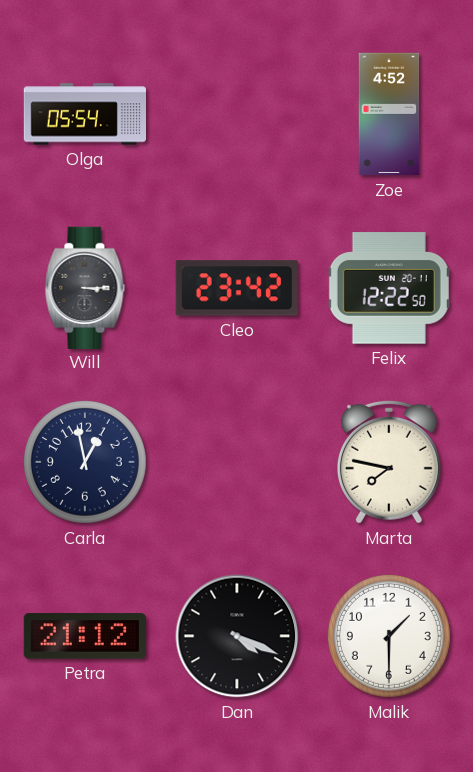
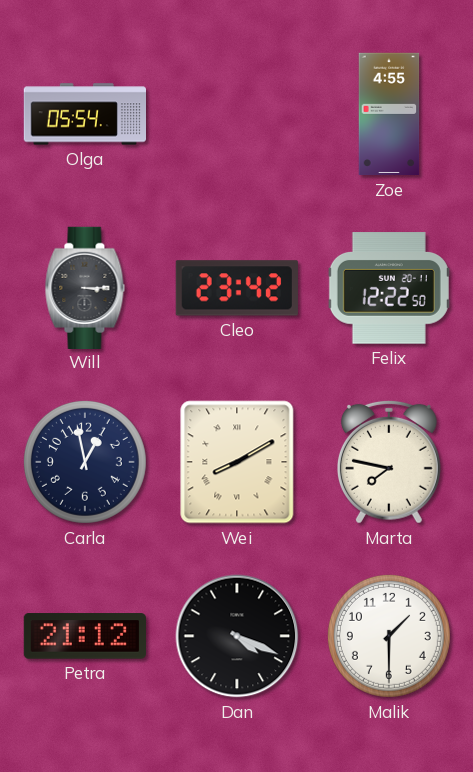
Zoe: 4:52 -> 4:55
Wei: none -> 8:10
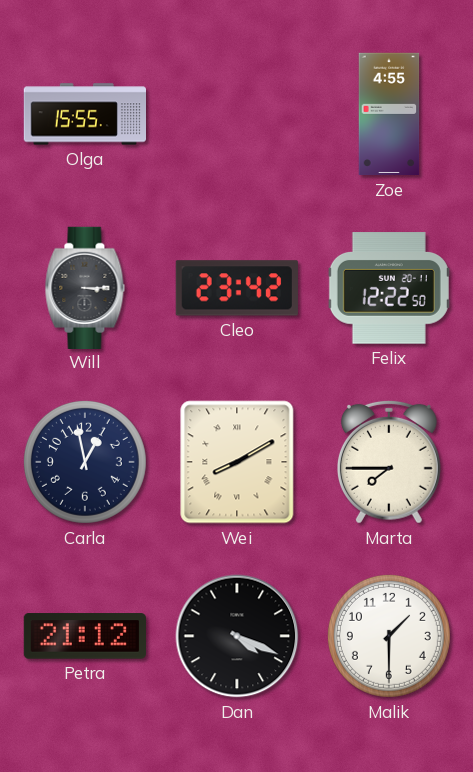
Olga: 05:54 -> 15:55
Marta: 7:47 -> 7:45
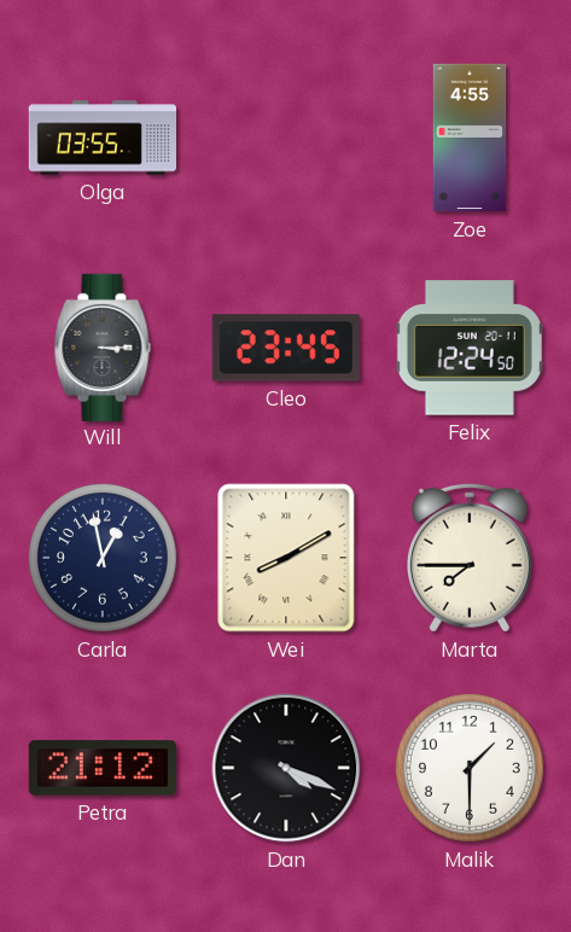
Olga: 15:55 -> 03:55
Cleo: 23:42 -> 23:45
Felix: 12:22 -> 12:24
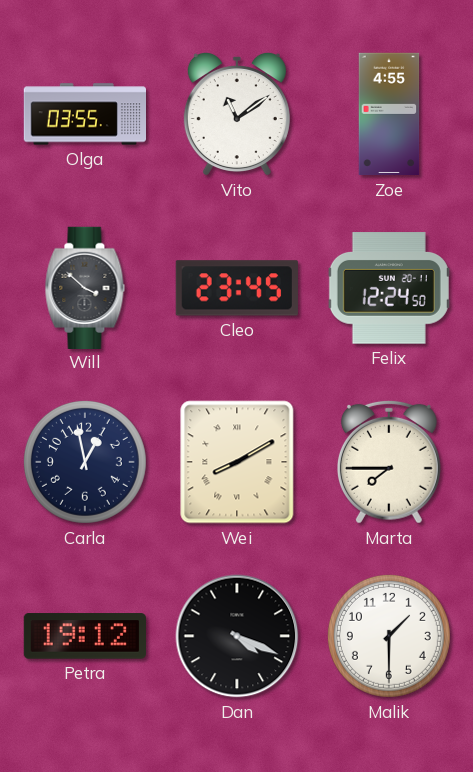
Vito: none -> 11:09
Will: 3:15 -> 3:52
Petra: 21:12 -> 19:12
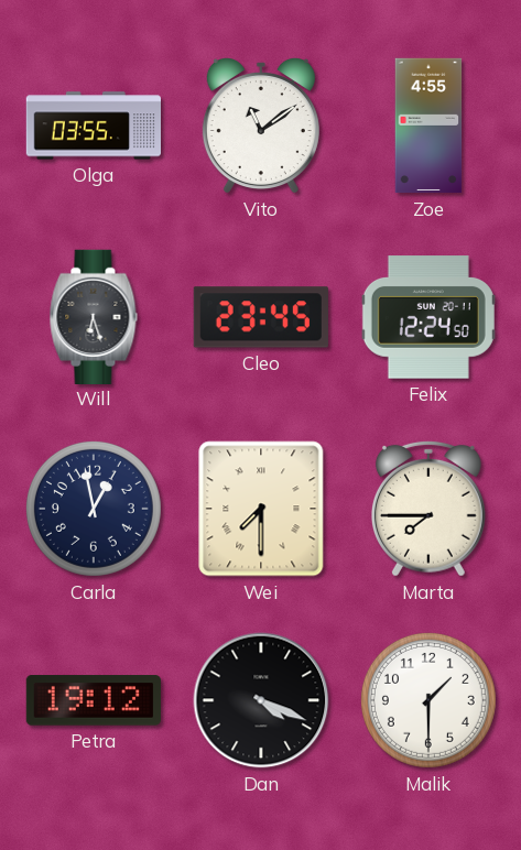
Will: 3:52 -> 6:27
Wei: 8:10 -> 7:30
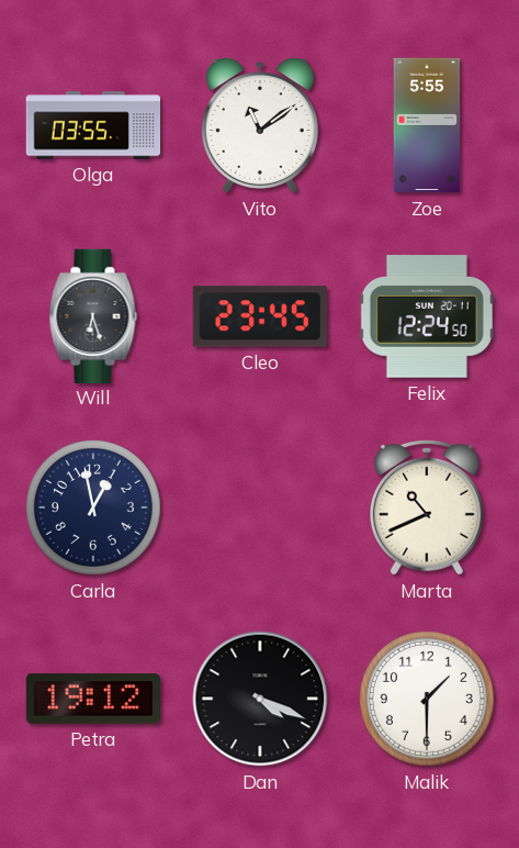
Zoe: 4:55 -> 5:55
Wei: 7:30 -> none
Marta: 7:45 -> 10:41
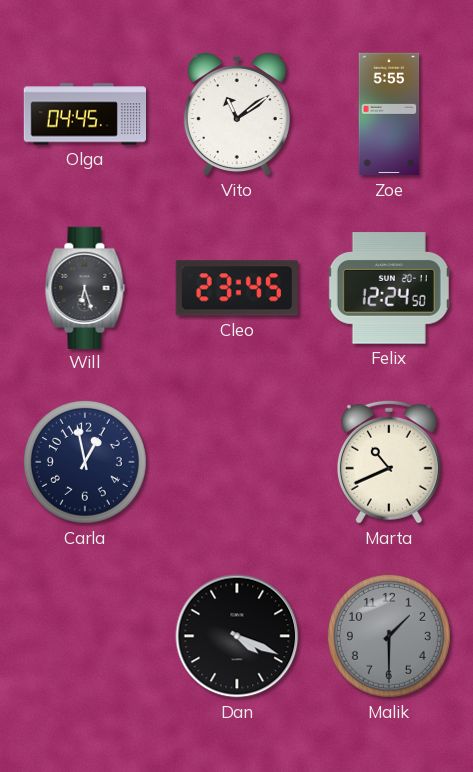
Olga: 03:55 -> 04:45
Petra: 19:12 -> none
Malik dial: white -> grey
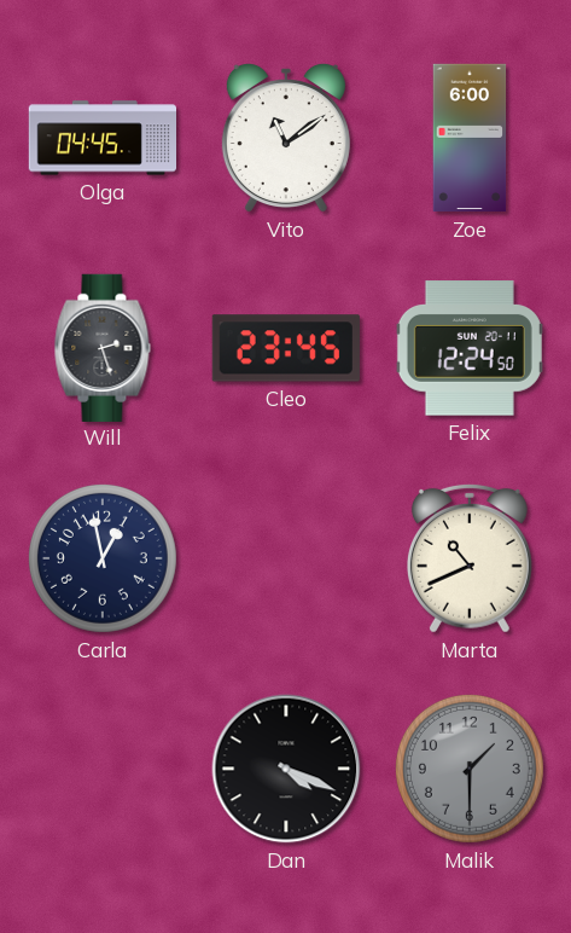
Zoe: 5:55 -> 6:00
Will: 6:27 -> 2:27
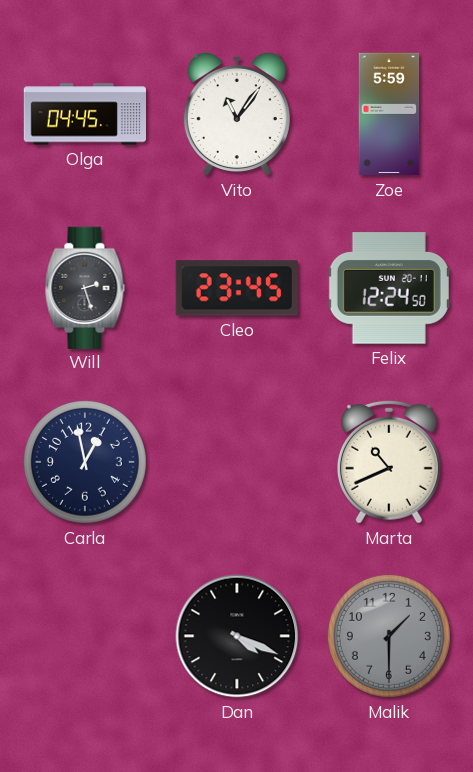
Vito: 11:09 -> 11:06
Zoe: 6:00 -> 5:59
